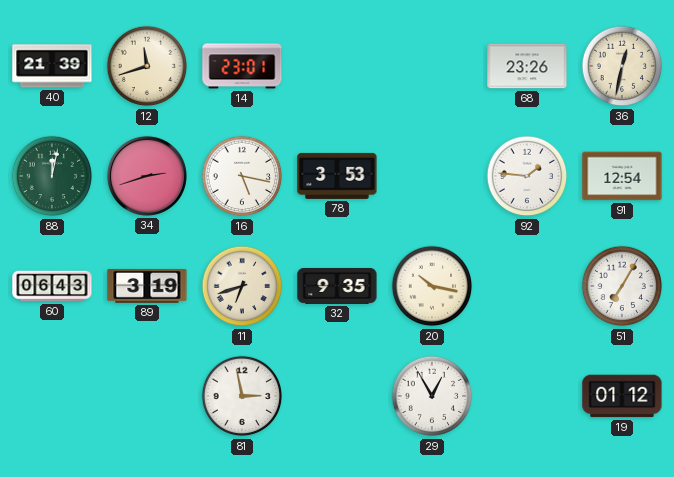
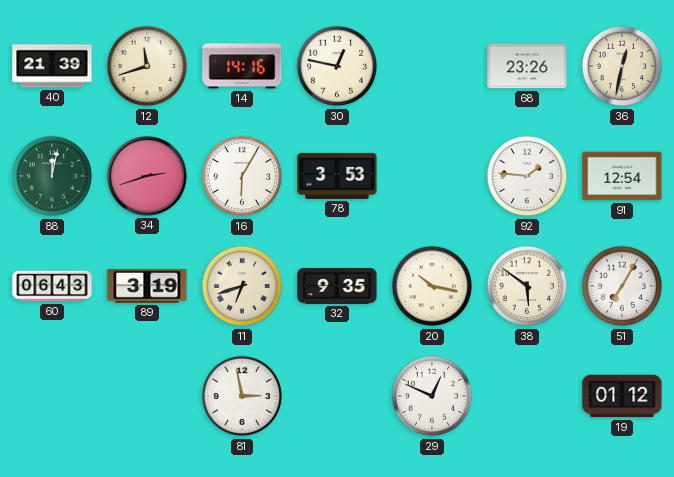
14: 23:01 -> 14:16
30: none -> 12:47
16: 5:17 -> 6:05
38: none -> 5:51
29: 12:55 -> 12:49
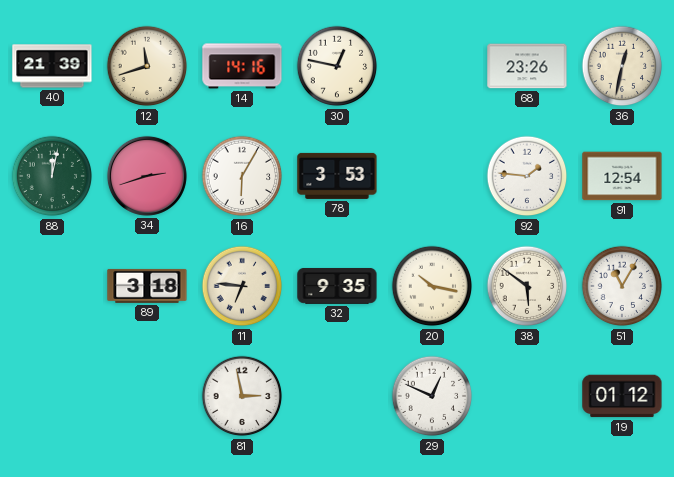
60: 06:43 -> none
89: 3:19 -> 3:18
11: 6:42 -> 6:46
51: 7:05 -> 11:05
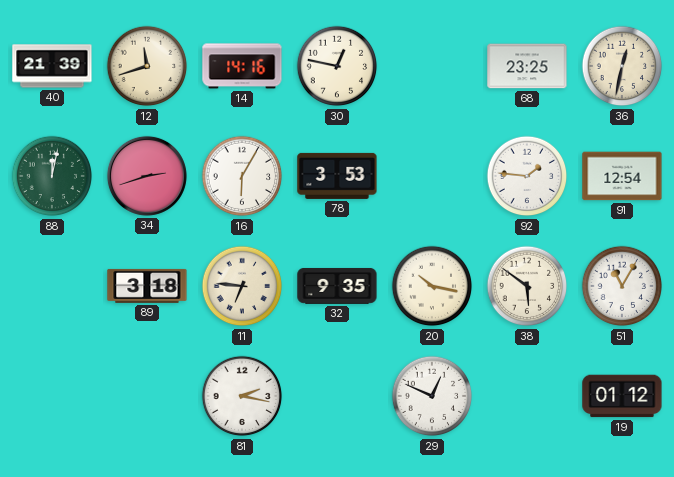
68: 23:26 -> 23:25
81: 2:58 -> 2:17
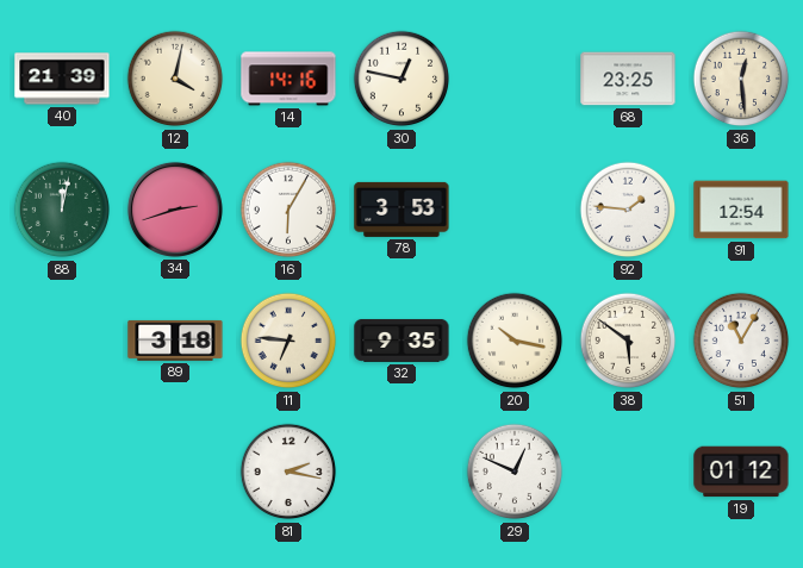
12: 11:42 -> 4:02
36: 12:32 -> 12:29
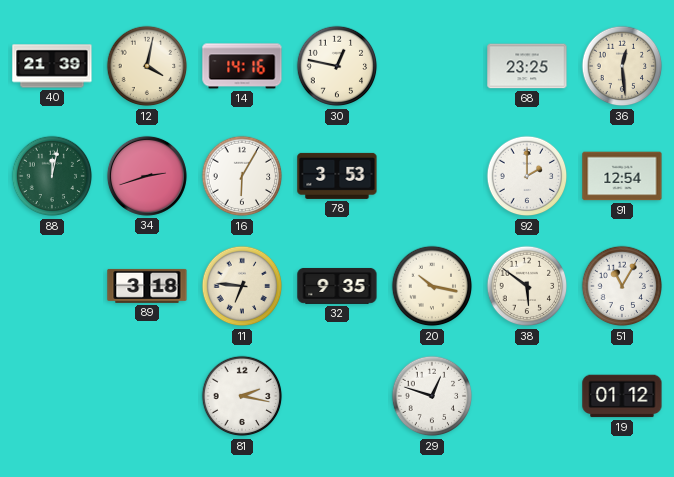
92: 1:46 -> 2:00
29: 12:49 -> 12:48
